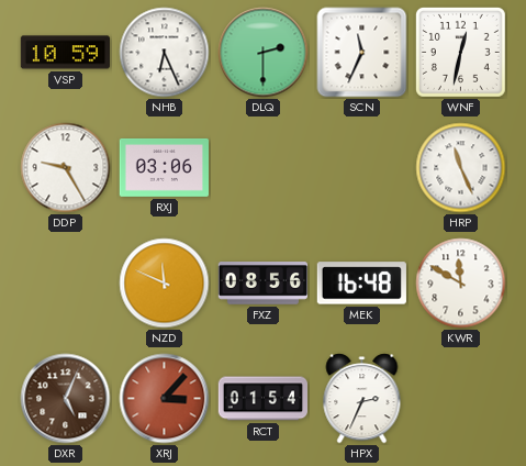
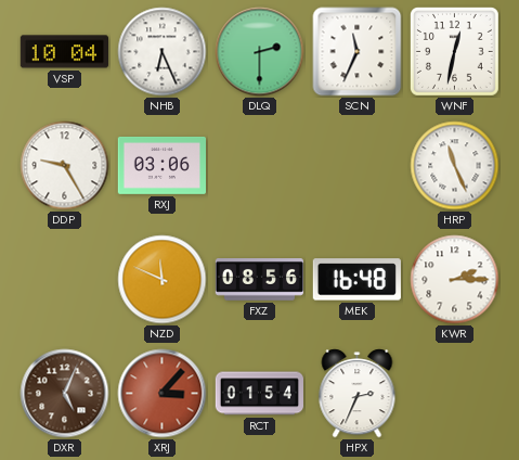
VSP: 10:59 -> 10:04
KWR: 11:50 -> 2:15
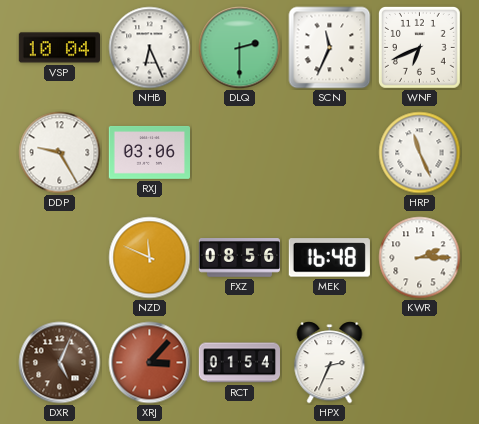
WNF: 12:32 -> 6:41
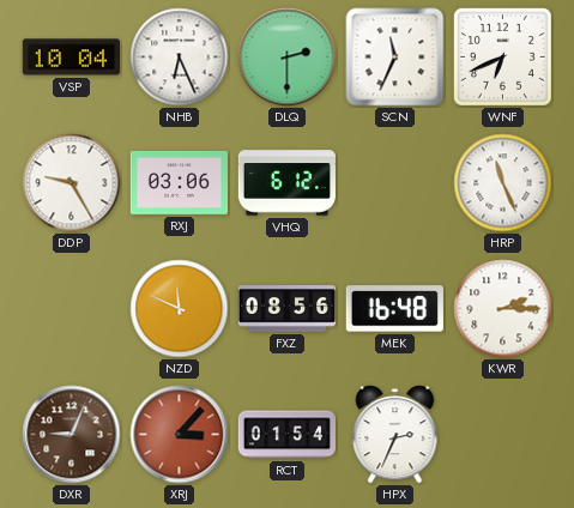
VHQ: none -> 6:12
DXR: 5:04 -> 9:04
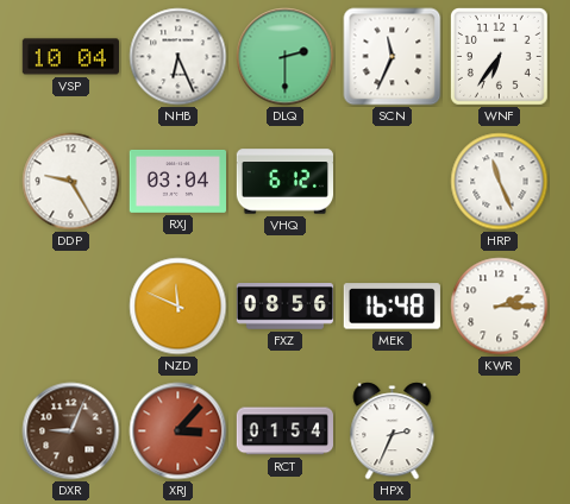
WNF: 6:41 -> 6:36
RXJ: 03:06 -> 03:04
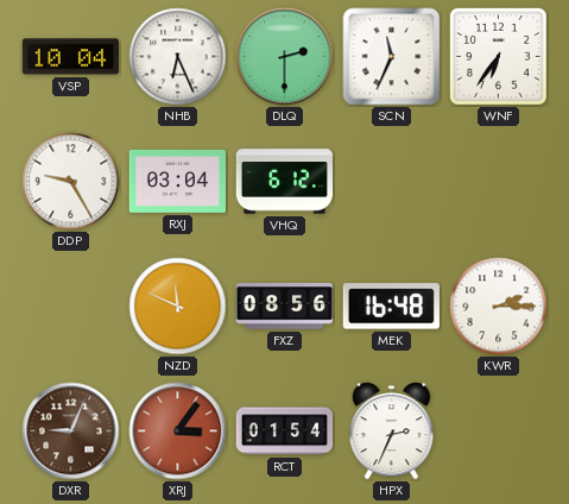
HRP: 11:26 -> none
XRJ: 3:07 -> 3:06
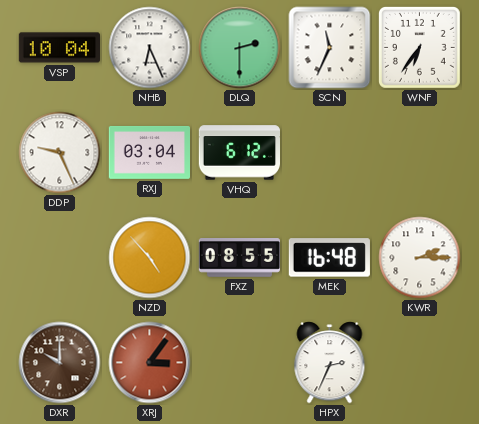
DDP: 9:25 -> 9:26
NZD: 11:49 -> 4:53
FXZ: 08:56 -> 08:55
DXR: 9:04 -> 10:00
RCT: 01:54 -> none
